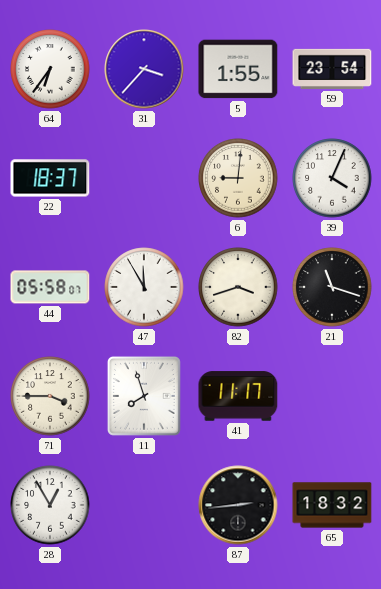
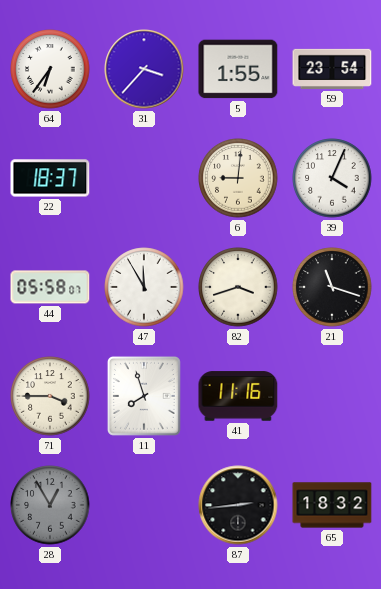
41: 11:17 -> 11:16
28 dial: white -> grey
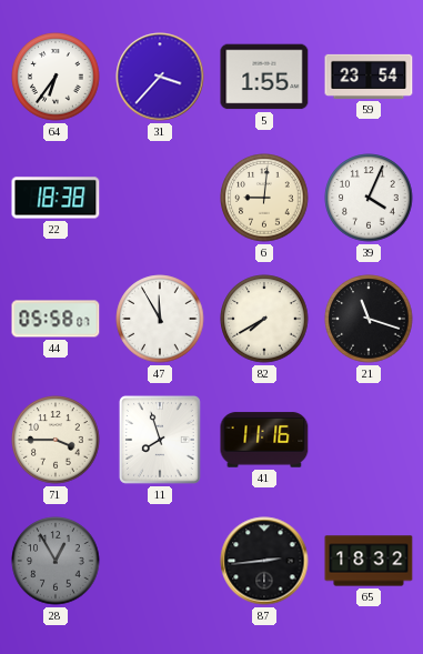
22: 18:37 -> 18:38
82: 3:42 -> 7:40
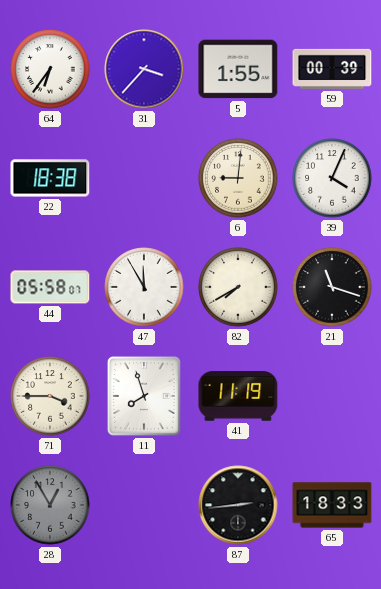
59: 23:54 -> 00:39
41: 11:16 -> 11:19
65: 18:32 -> 18:33
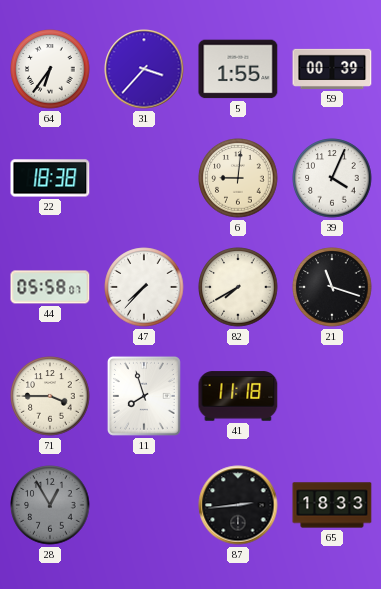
47: 11:55 -> 7:37
41: 11:19 -> 11:18
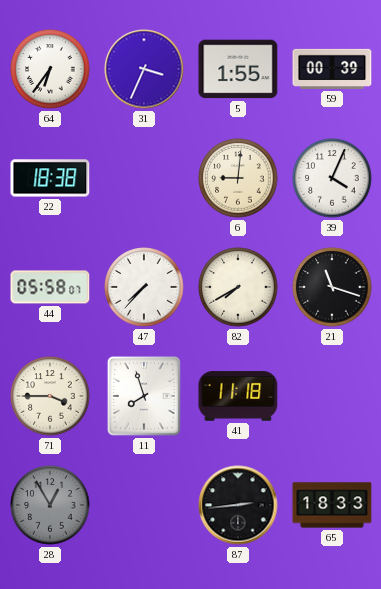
31: 3:37 -> 3:34
